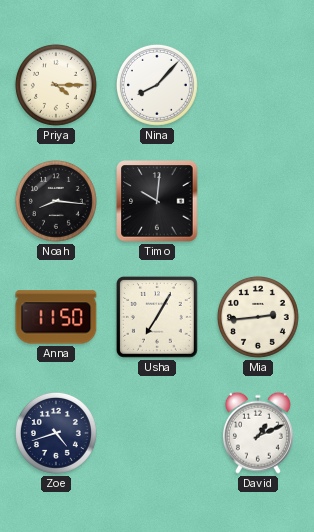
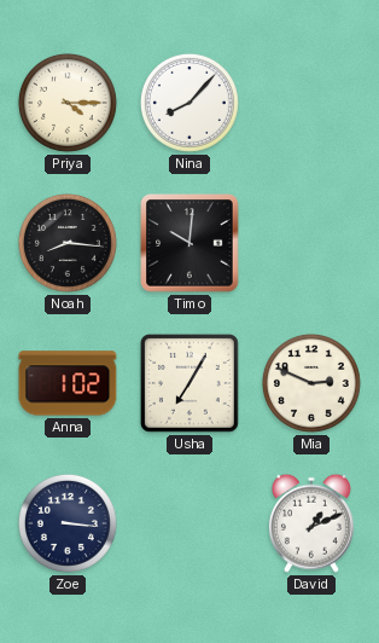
Anna: 11:50 -> 1:02
Mia: 2:44 -> 2:49
Zoe: 4:42 -> 3:16
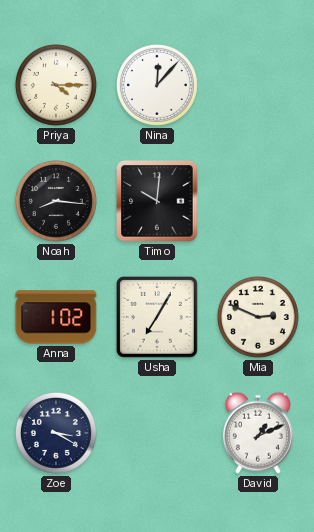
Nina: 8:07 -> 12:07
Zoe: 3:16 -> 3:20
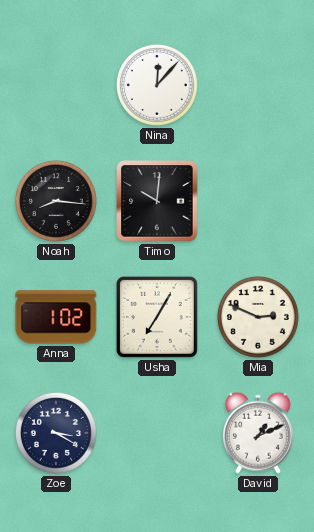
Priya: 4:15 -> none
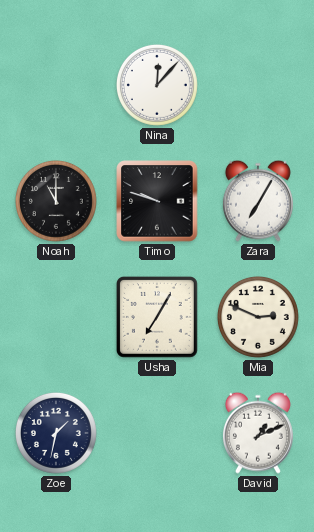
Noah: 8:16 -> 11:00
Timo: 10:01 -> 9:48
Zara: none -> 7:05
Anna: 1:02 -> none
Zoe: 3:20 -> 1:32
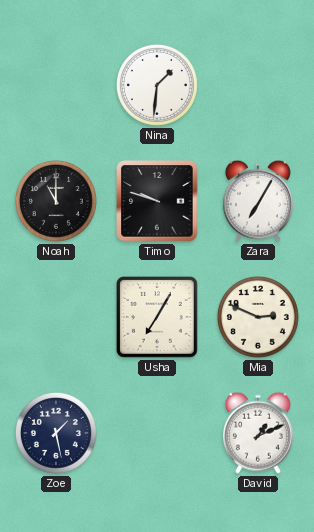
Nina: 12:07 -> 1:31
Zoe: 1:32 -> 1:28
